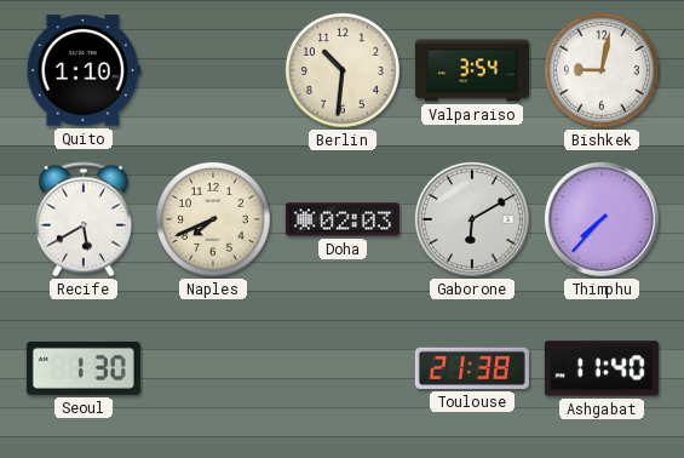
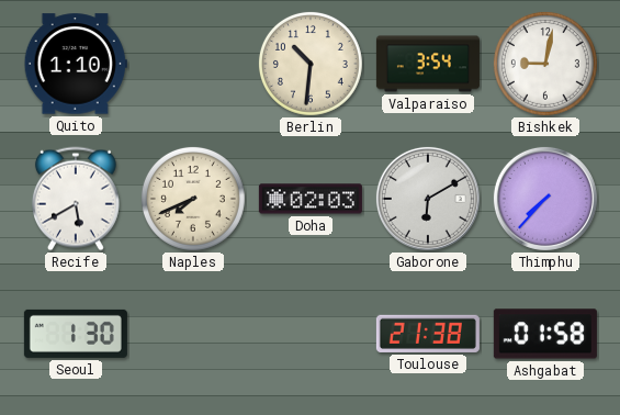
Ashgabat: 11:40 -> 01:58
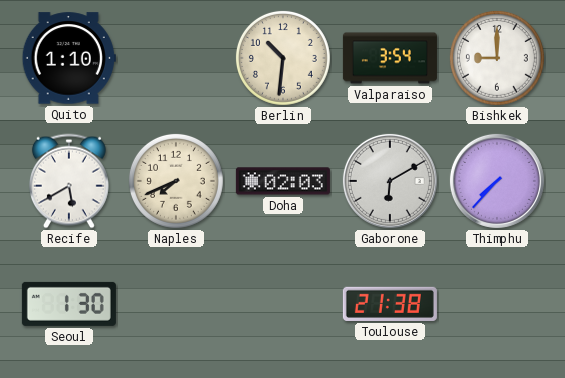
Bishkek: 9:02 -> 9:00
Ashgabat: 01:58 -> none
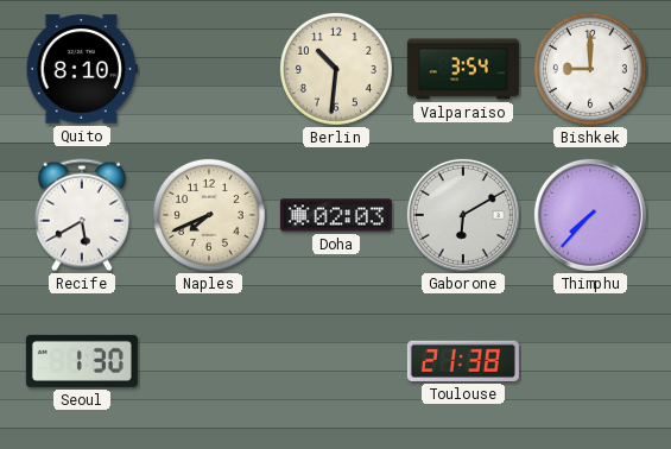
Quito: 1:10 -> 8:10
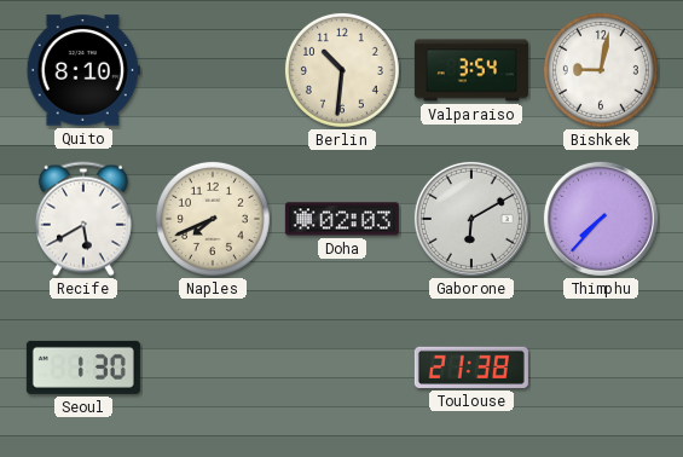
Bishkek: 9:00 -> 9:02
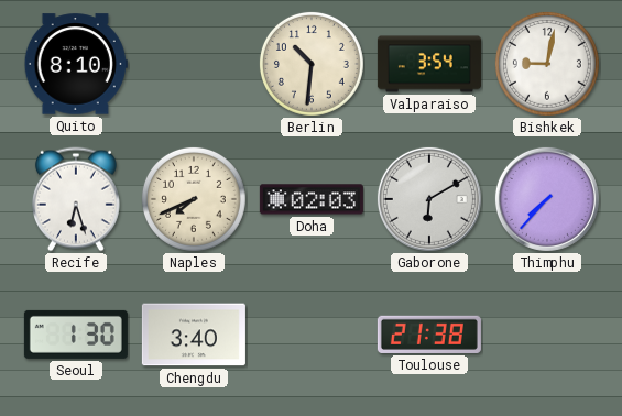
Recife: 5:40 -> 6:27
Chengdu: none -> 3:40
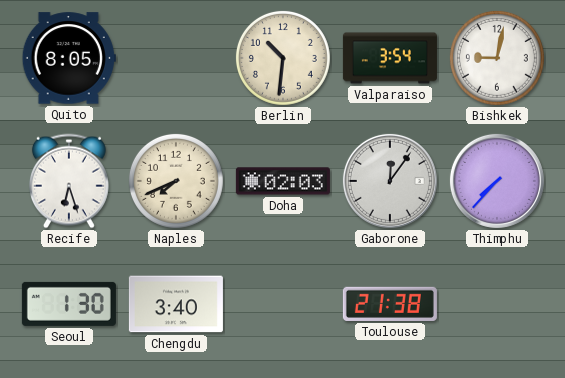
Quito: 8:10 -> 8:05
Gaborone: 6:10 -> 12:06
